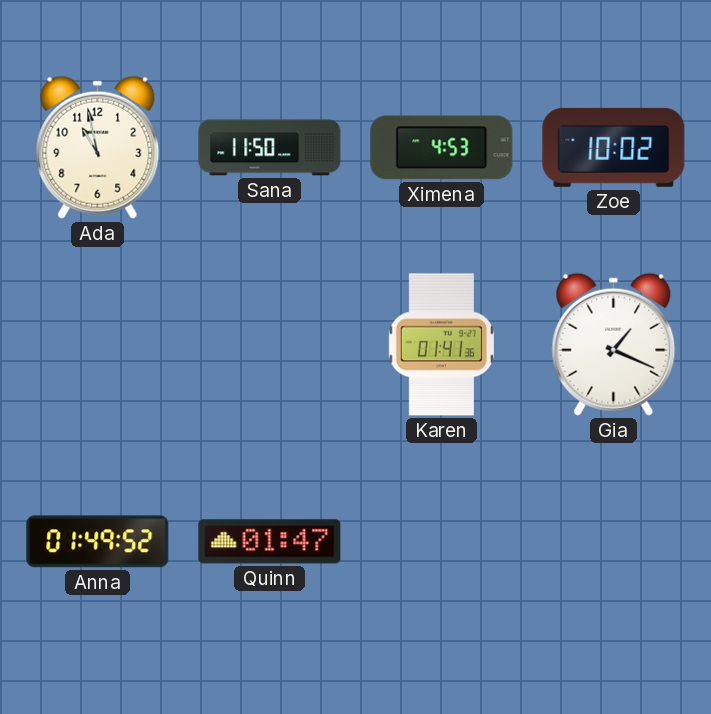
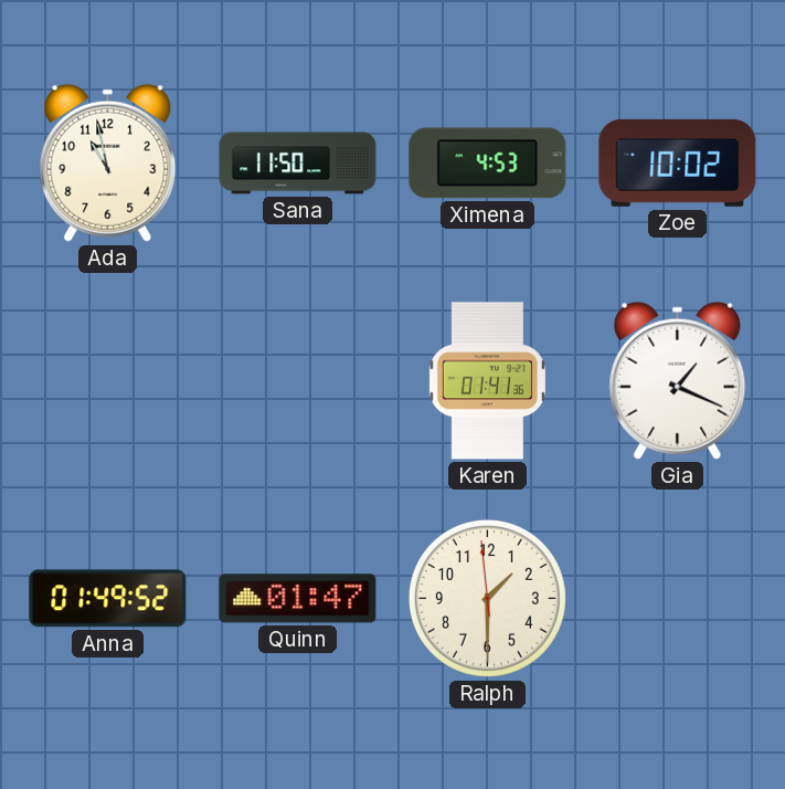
Ralph: none -> 1:29
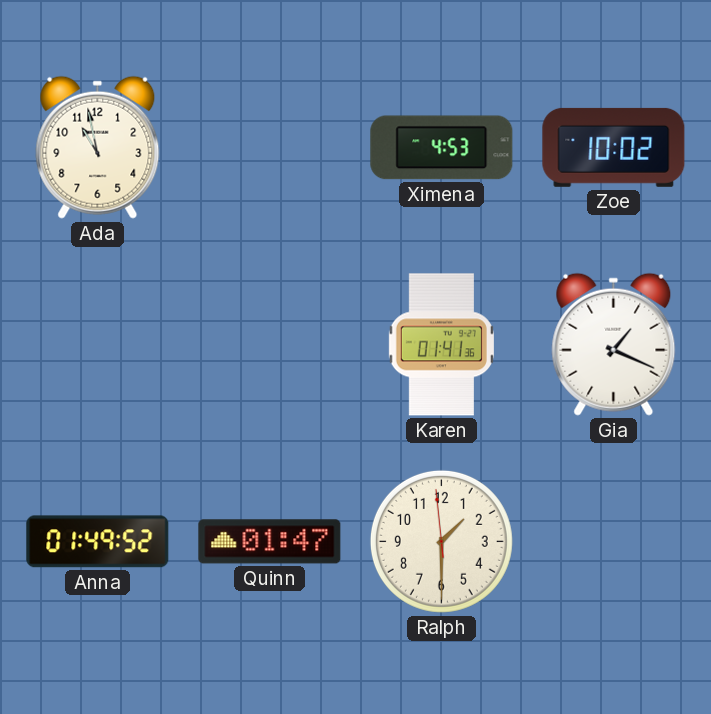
Sana: 11:50 -> none
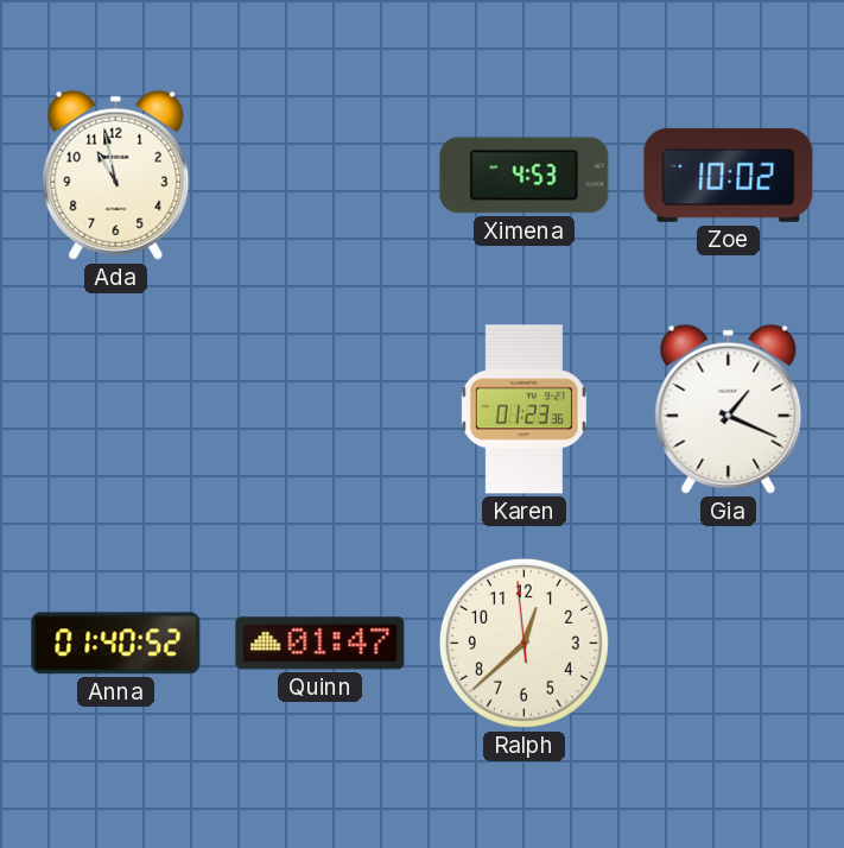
Karen: 01:41 -> 01:23
Anna: 01:49 -> 01:40
Ralph: 1:29 -> 12:37
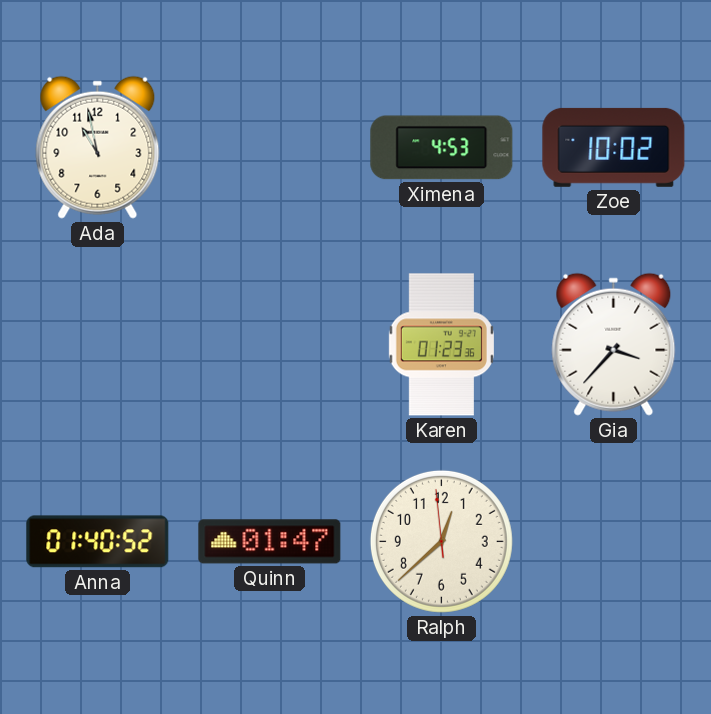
Gia: 1:19 -> 3:37
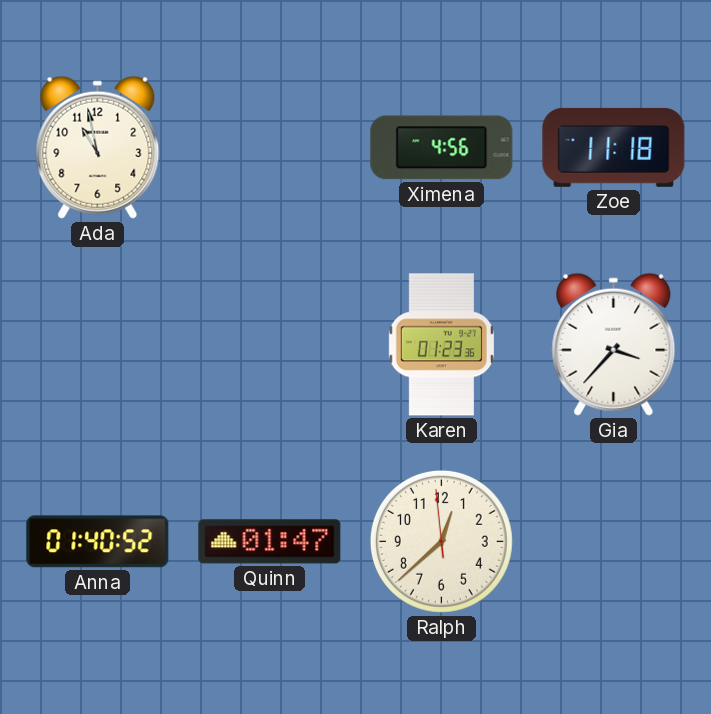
Ximena: 4:53 -> 4:56
Zoe: 10:02 -> 11:18
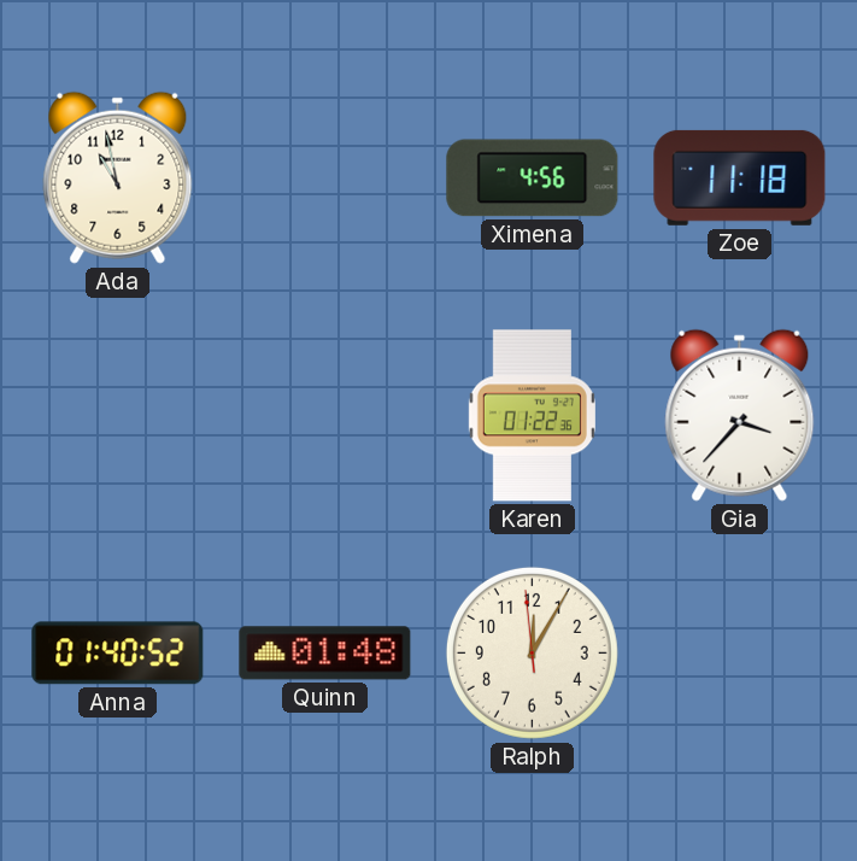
Karen: 01:23 -> 01:22
Quinn: 01:47 -> 01:48
Ralph: 12:37 -> 12:04
